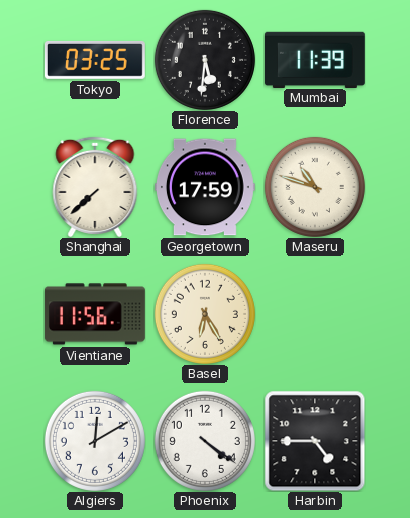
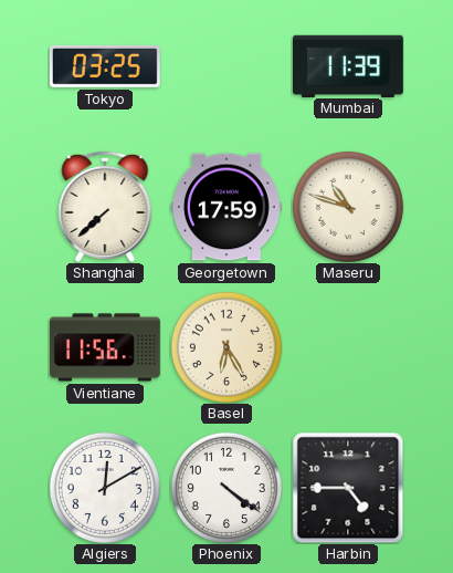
Florence: 5:31 -> none
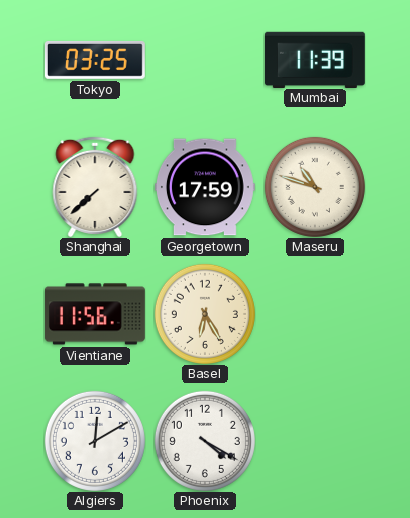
Phoenix: 4:21 -> 4:20
Harbin: 4:45 -> none
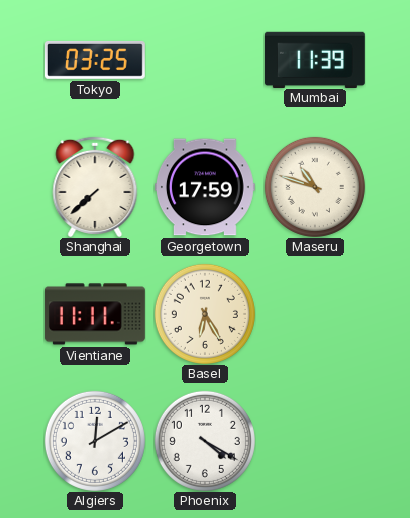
Vientiane: 11:56 -> 11:11
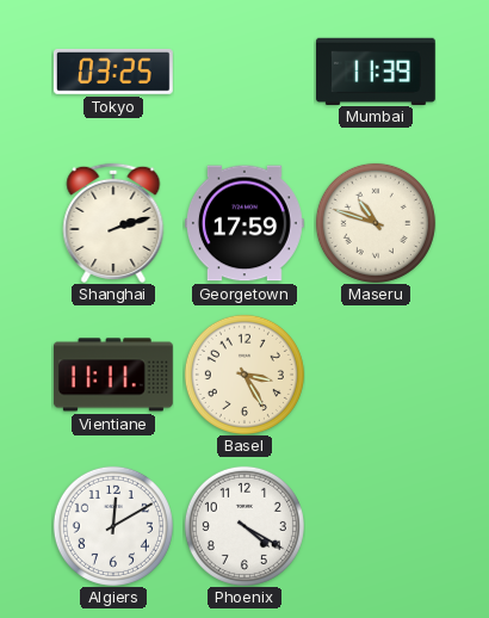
Shanghai: 7:38 -> 2:12
Basel: 6:25 -> 3:25
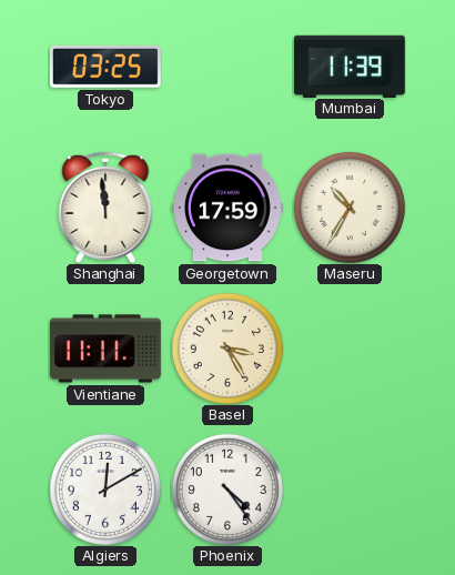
Shanghai: 2:12 -> 11:59
Maseru: 10:48 -> 10:35
Phoenix: 4:20 -> 4:24
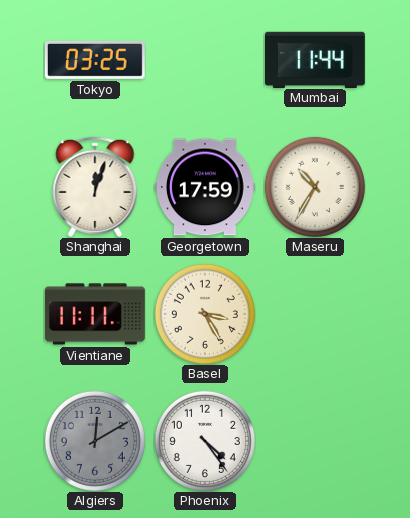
Mumbai: 11:39 -> 11:44
Shanghai: 11:59 -> 12:03
Algiers dial: white -> grey
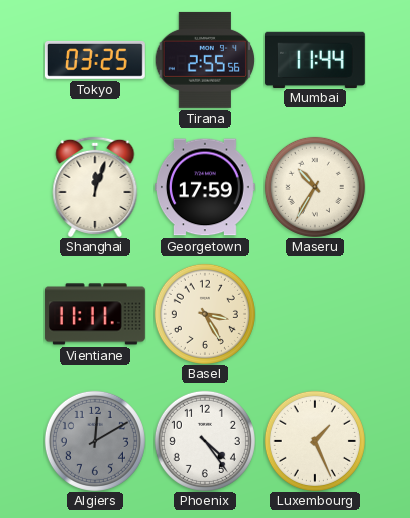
Tirana: none -> 2:55
Luxembourg: none -> 1:26
